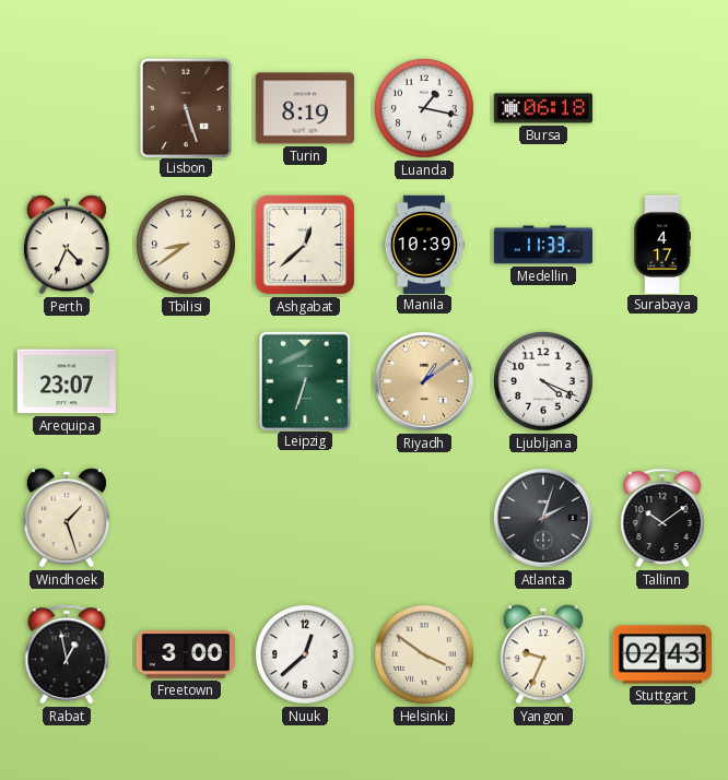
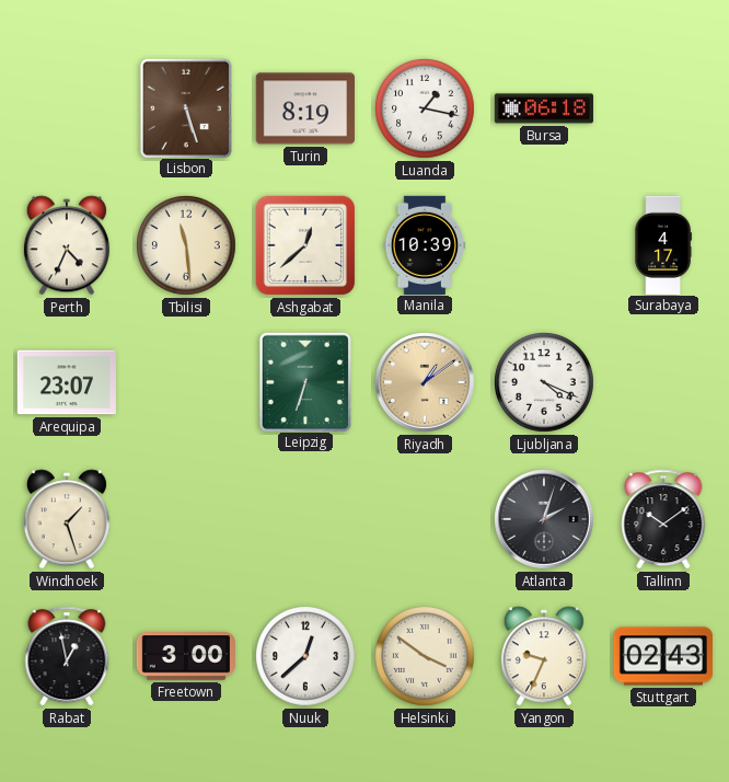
Tbilisi: 8:39 -> 11:29
Medellin: 11:33 -> none
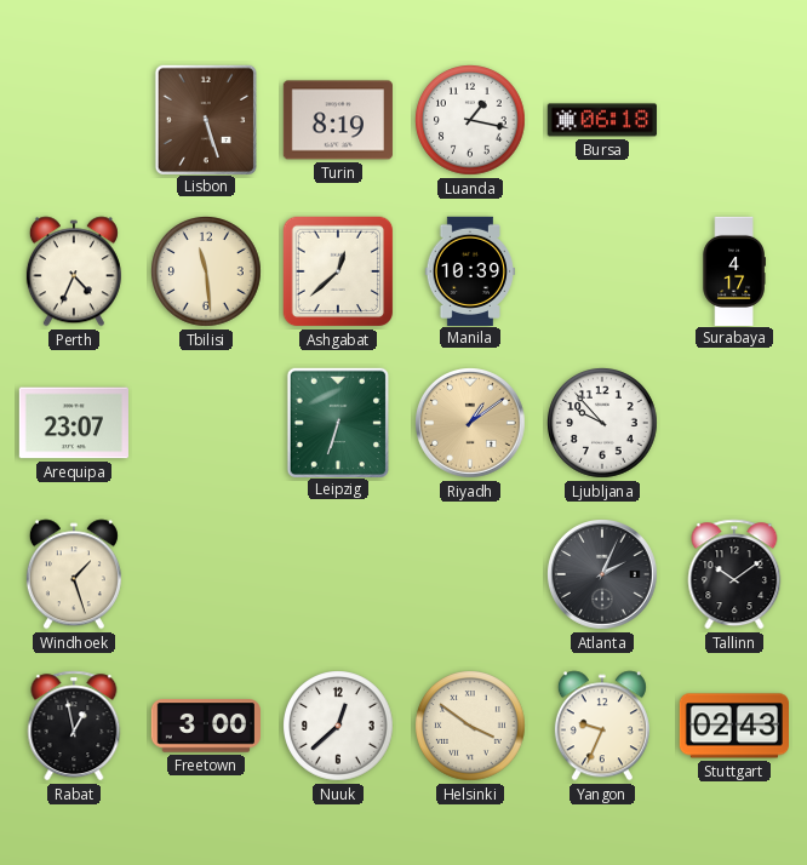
Ljubljana: 4:19 -> 9:53
Atlanta: 2:03 -> 2:04
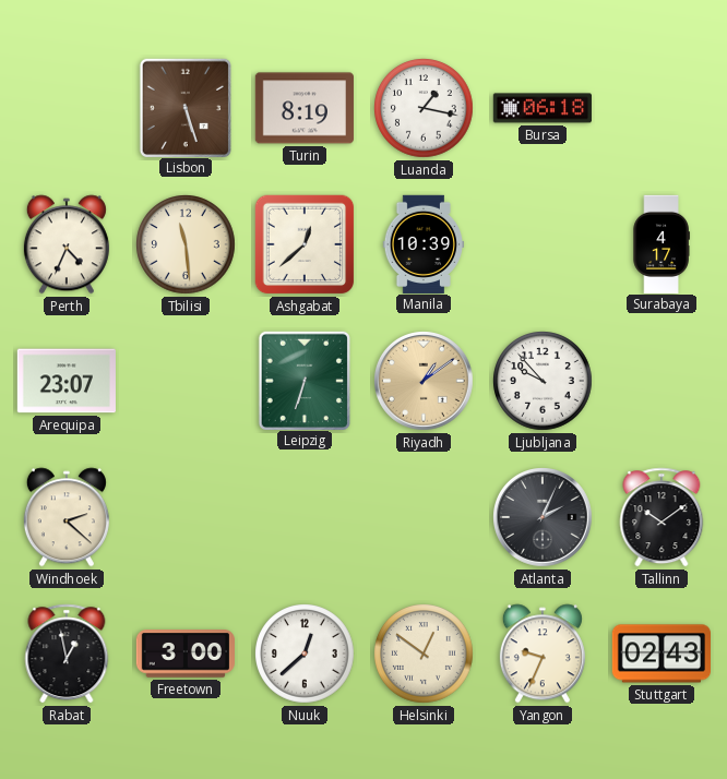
Windhoek: 1:27 -> 2:22
Helsinki: 3:51 -> 12:51
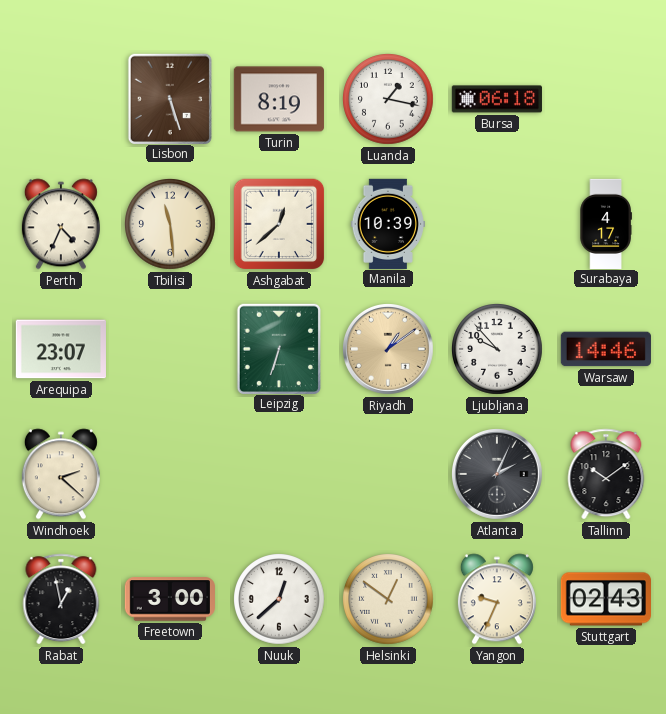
Warsaw: none -> 14:46
